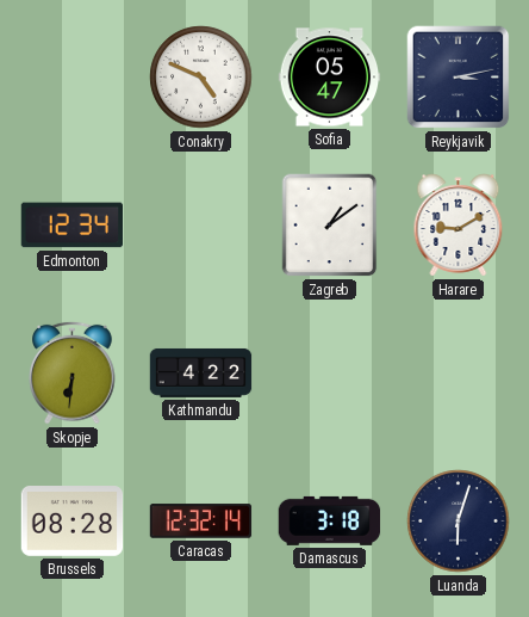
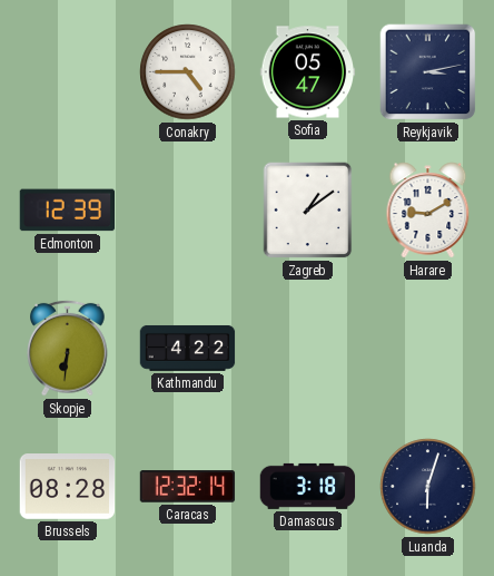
Conakry: 4:49 -> 4:45
Edmonton: 12:34 -> 12:39
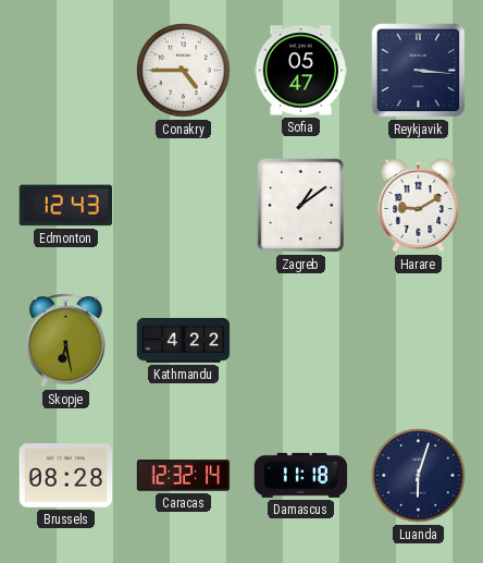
Reykjavik: 3:13 -> 3:16
Edmonton: 12:39 -> 12:43
Skopje: 6:31 -> 6:28
Damascus: 3:18 -> 11:18
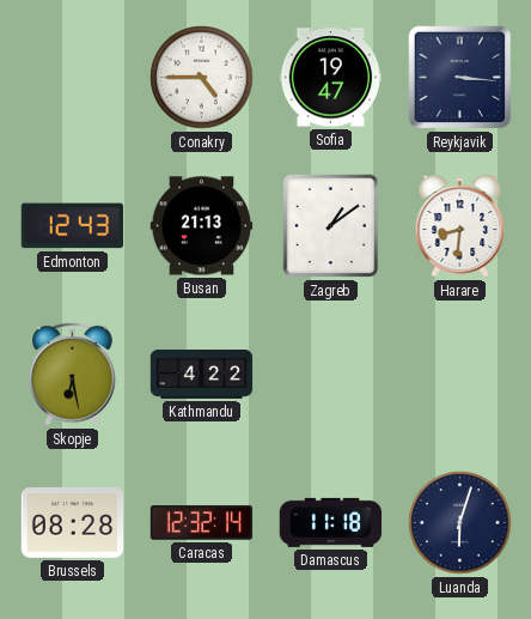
Sofia: 05:47 -> 19:47
Busan: none -> 21:13
Harare: 9:10 -> 8:31
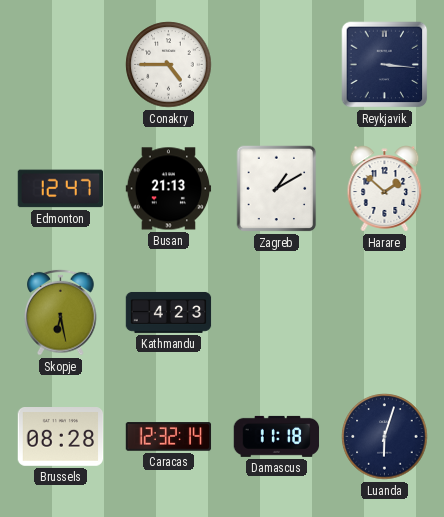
Sofia: 19:47 -> none
Edmonton: 12:43 -> 12:47
Zagreb: 1:09 -> 1:10
Harare: 8:31 -> 1:52
Kathmandu: 4:22 -> 4:23
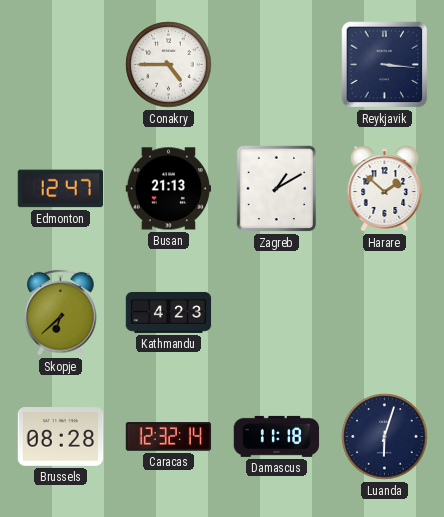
Skopje: 6:28 -> 6:38
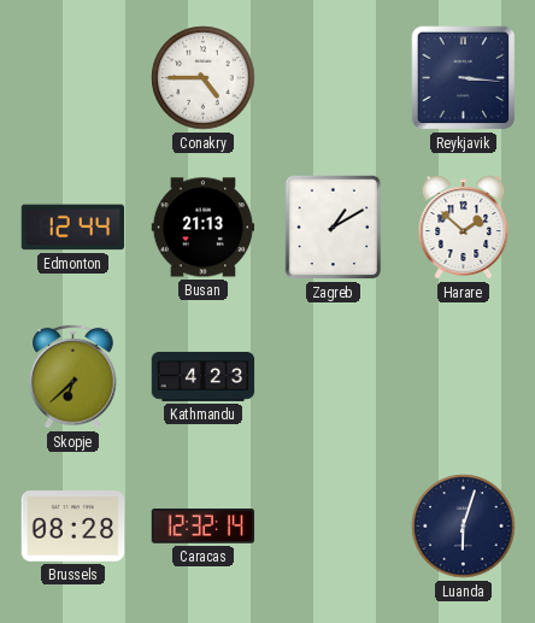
Edmonton: 12:47 -> 12:44
Damascus: 11:18 -> none
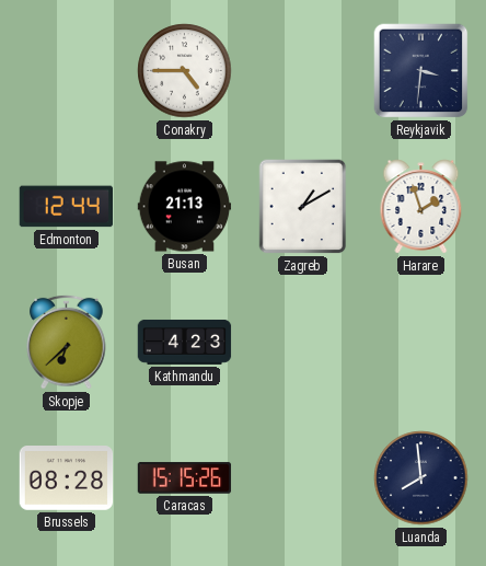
Reykjavik: 3:16 -> 3:31
Harare: 1:52 -> 1:57
Caracas: 12:32 -> 15:15
Luanda: 6:03 -> 7:59
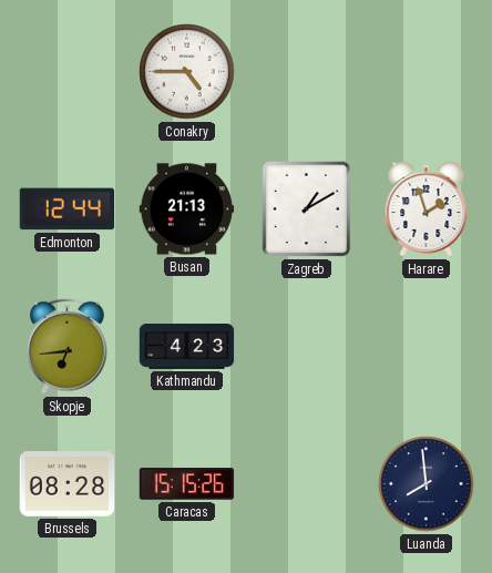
Reykjavik: 3:31 -> none
Skopje: 6:38 -> 6:44
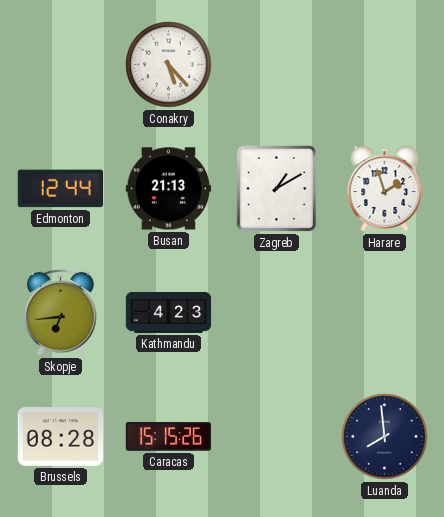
Conakry: 4:45 -> 5:23
